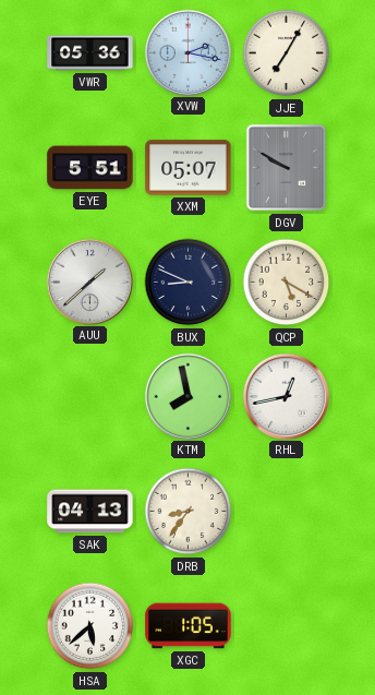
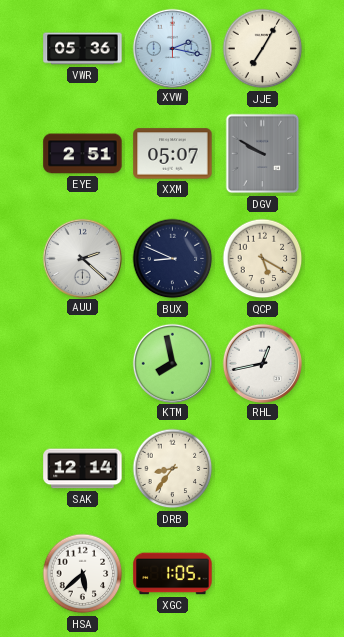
EYE: 5:51 -> 2:51
AUU: 1:38 -> 2:22
SAK: 04:13 -> 12:14
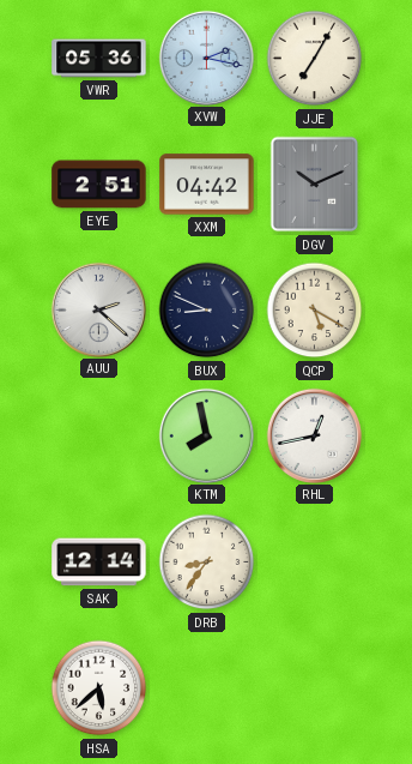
XXM: 05:07 -> 04:42
DGV: 9:50 -> 10:11
XGC: 1:05 -> none
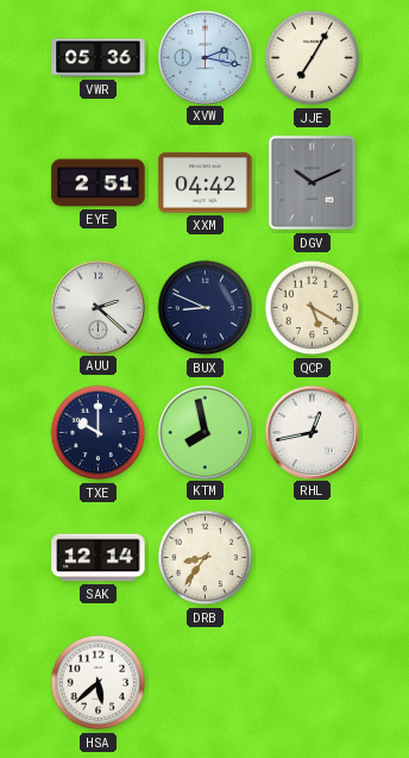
TXE: none -> 10:00
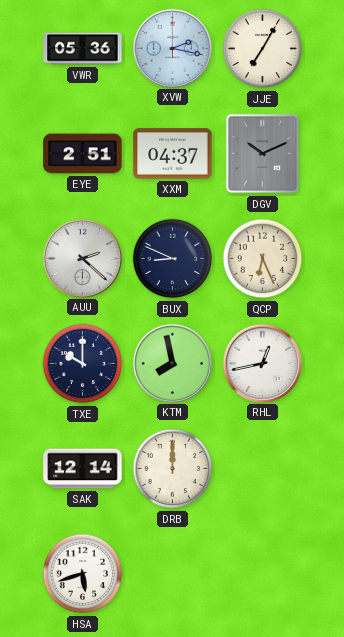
XXM: 04:42 -> 04:37
QCP: 5:20 -> 6:26
DRB: 8:36 -> 12:00
HSA: 5:38 -> 5:42
